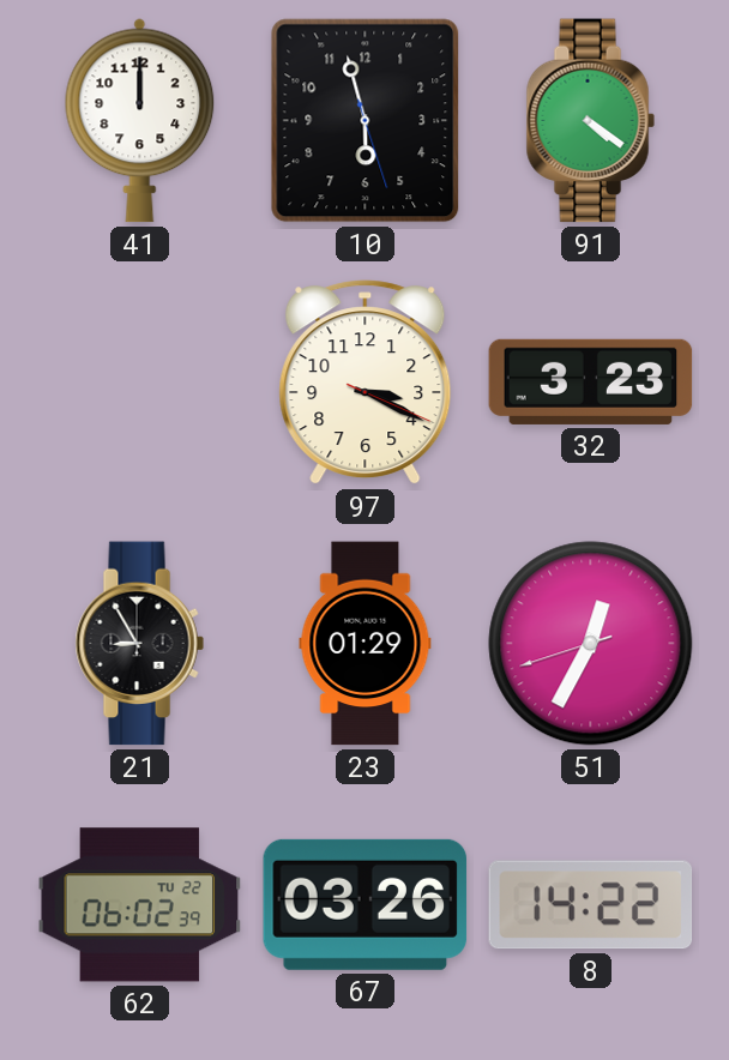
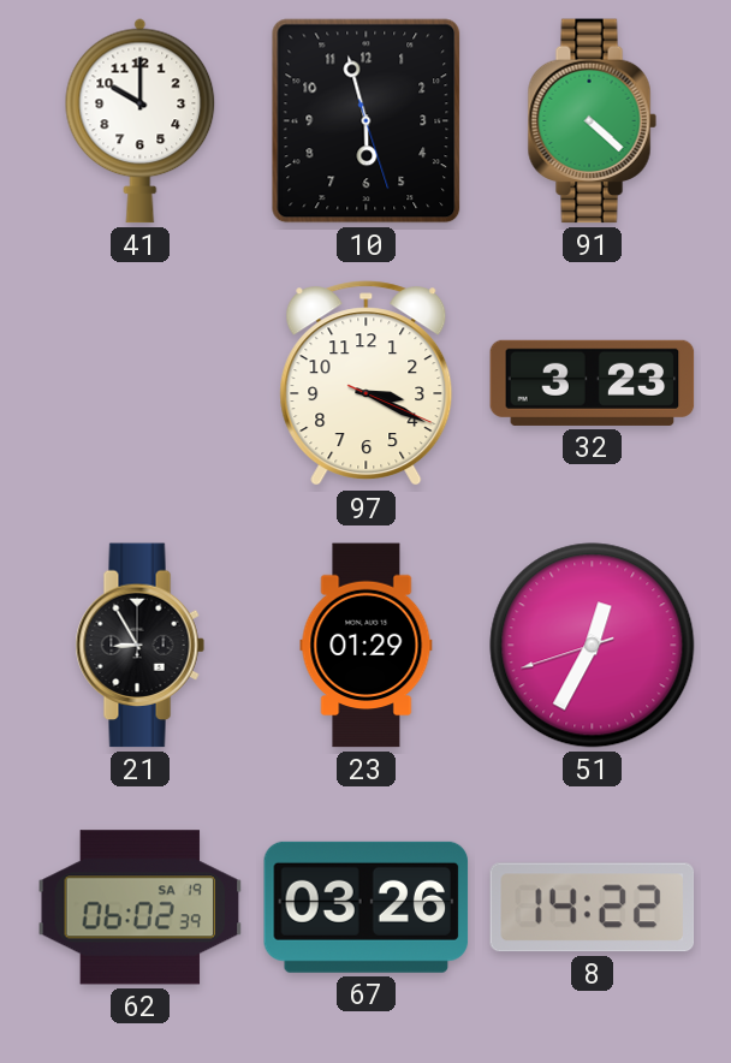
41: 12:00 -> 10:00
91: 4:21 -> 4:22
62 date: TU 22 -> SA 19
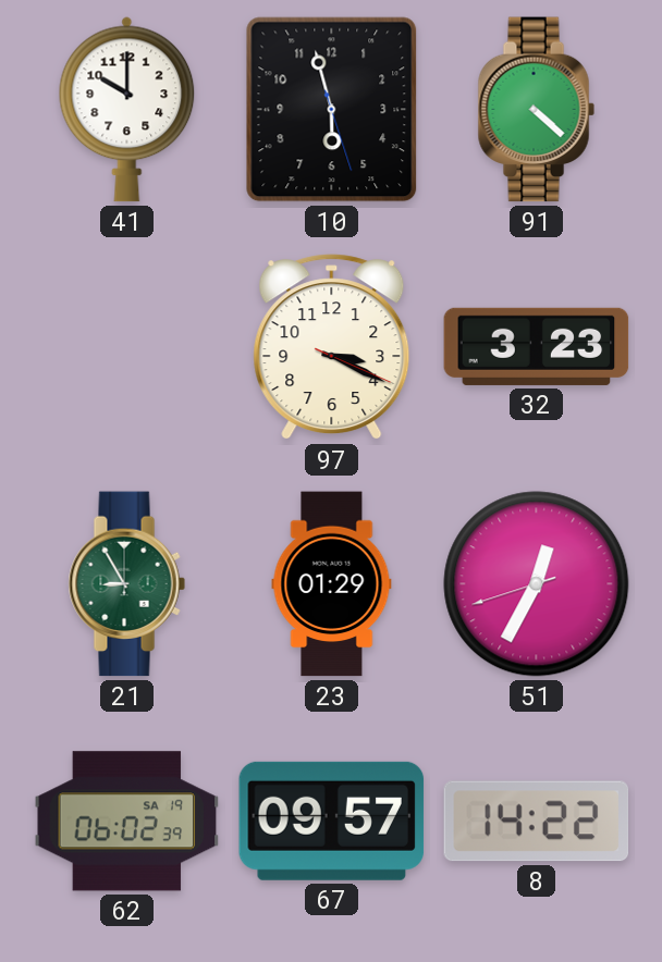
21 dial: black -> green
67: 03:26 -> 09:57
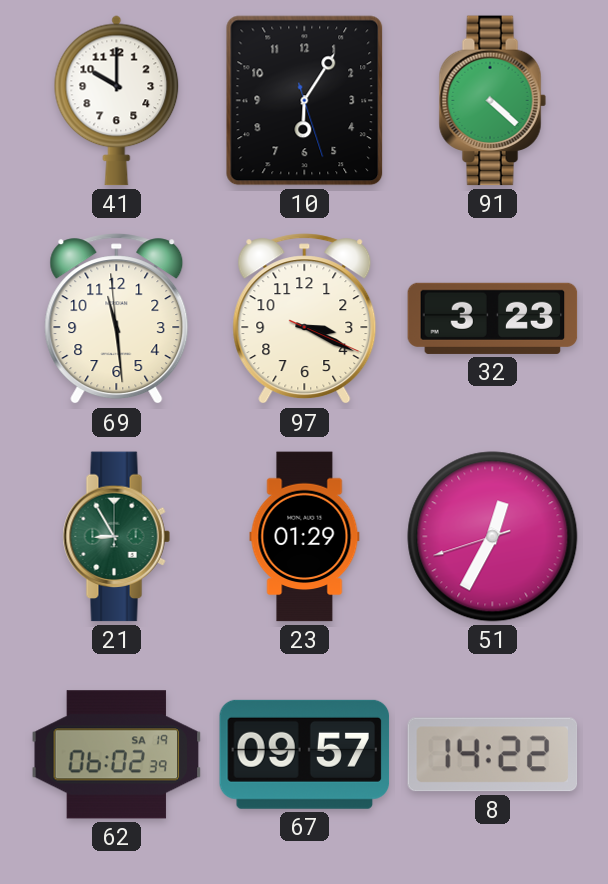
10: 5:57 -> 6:05
69: none -> 11:28
